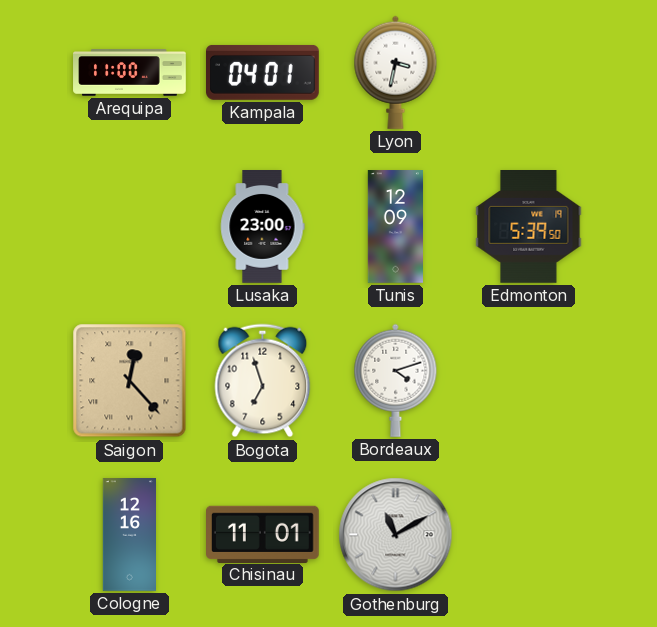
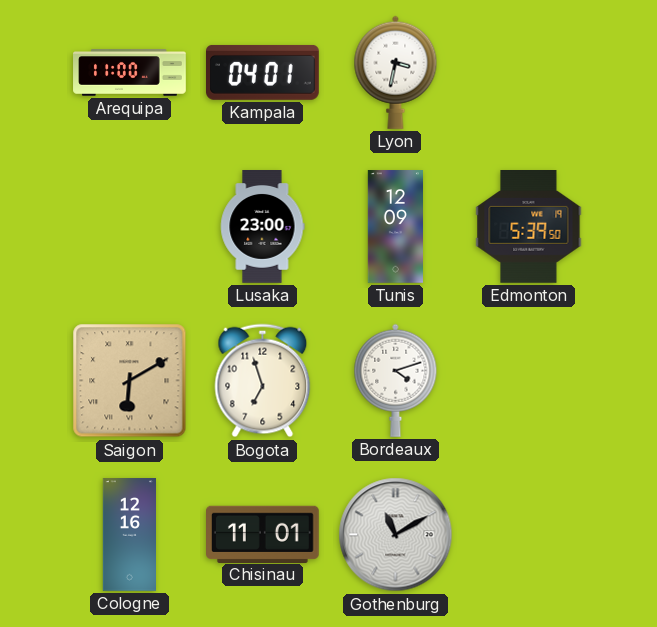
Saigon: 12:23 -> 6:10
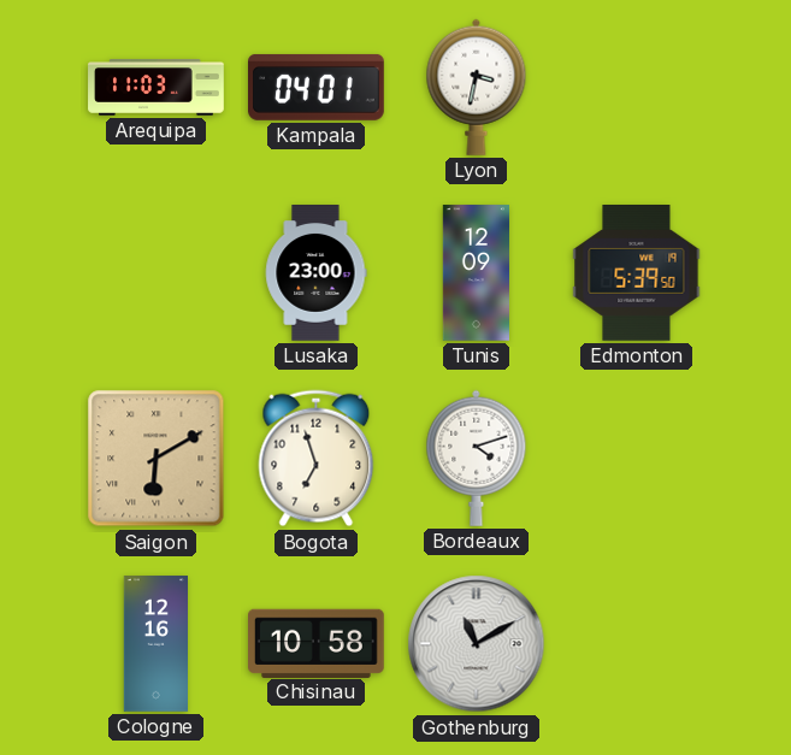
Arequipa: 11:00 -> 11:03
Chisinau: 11:01 -> 10:58
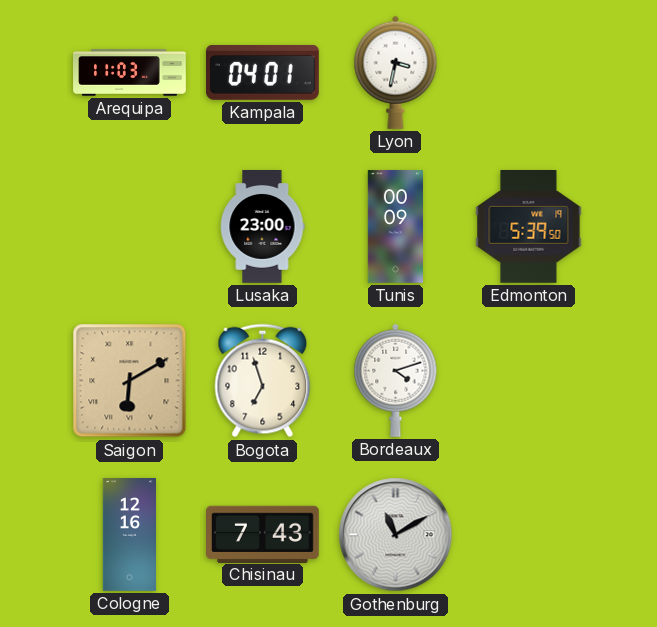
Tunis: 12:09 -> 00:09
Chisinau: 10:58 -> 7:43
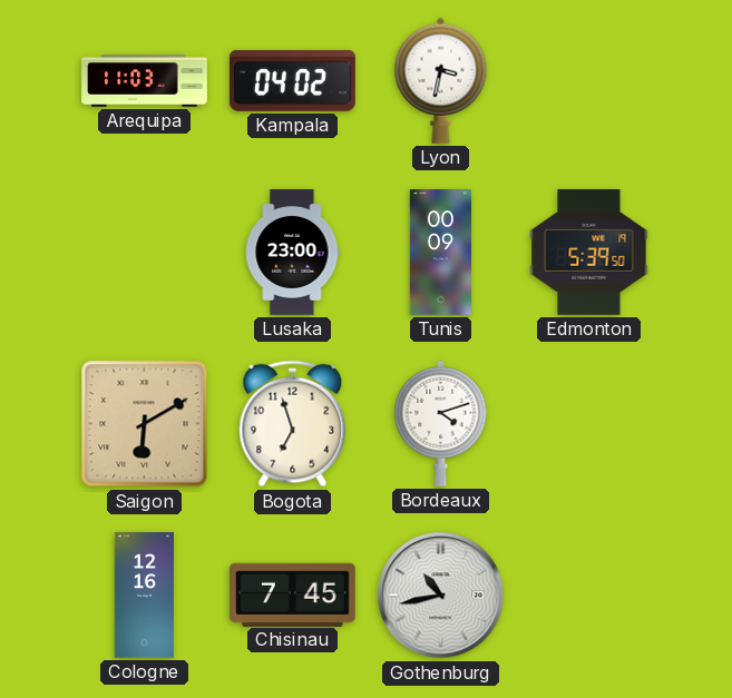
Kampala: 04:01 -> 04:02
Chisinau: 7:43 -> 7:45
Gothenburg: 11:10 -> 10:43
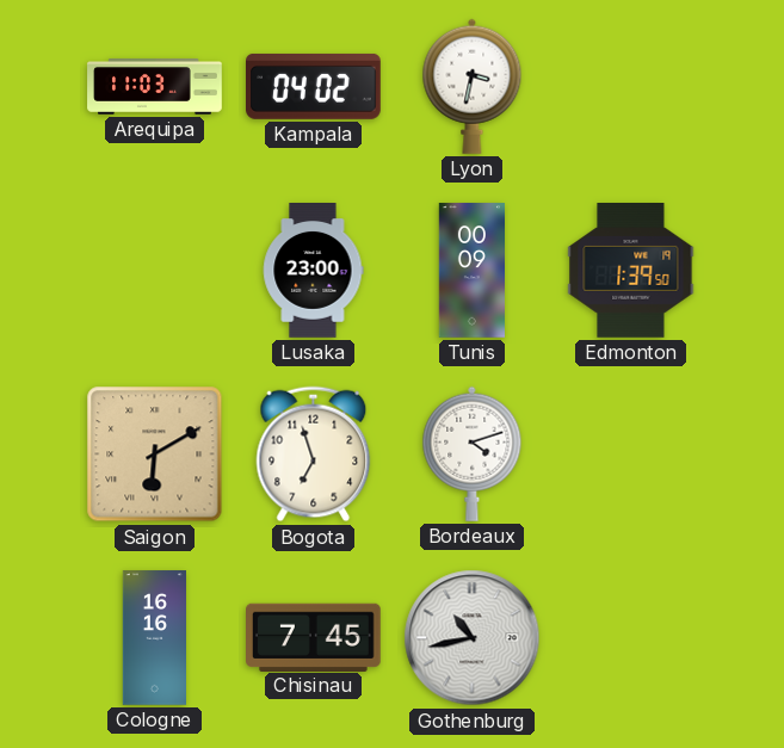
Edmonton: 5:39 -> 1:39
Cologne: 12:16 -> 16:16
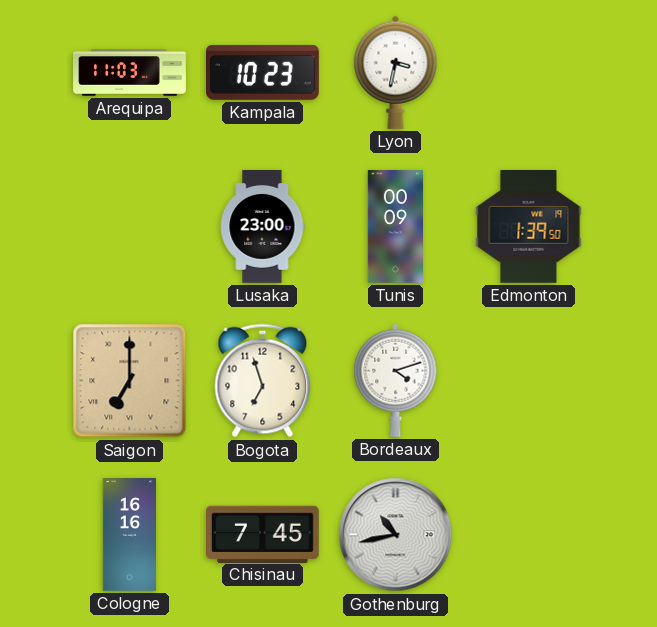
Kampala: 04:02 -> 10:23
Saigon: 6:10 -> 7:00
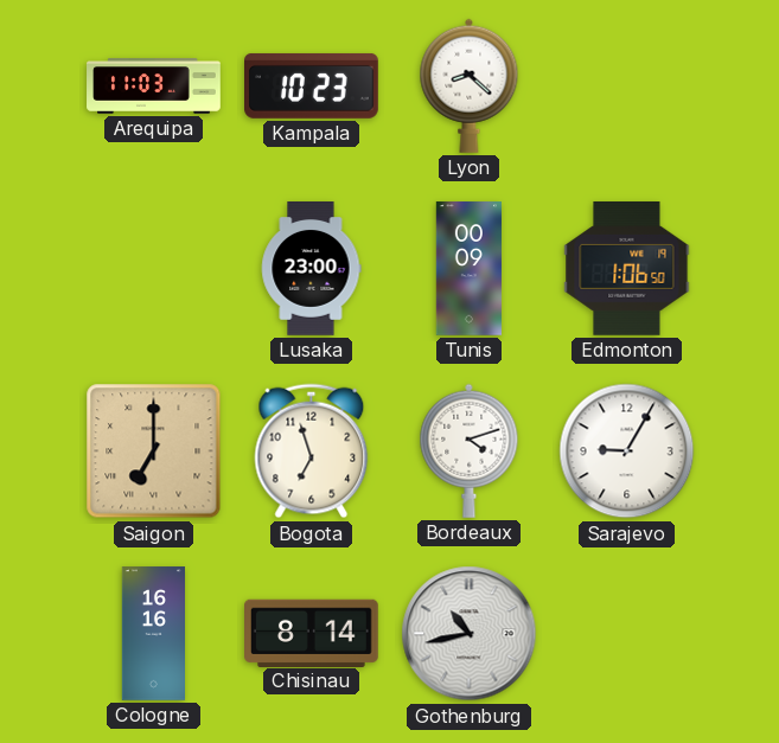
Lyon: 3:32 -> 8:22
Edmonton: 1:39 -> 1:06
Sarajevo: none -> 9:05
Chisinau: 7:45 -> 8:14
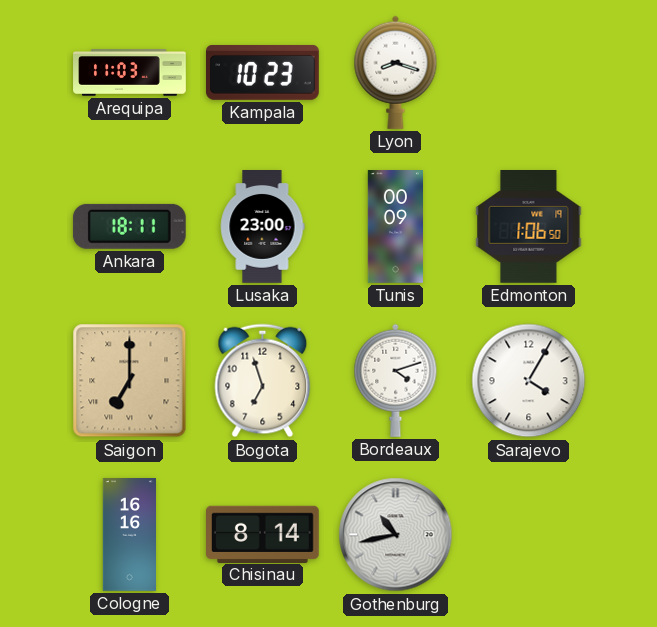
Lyon: 8:22 -> 8:18
Ankara: none -> 18:11
Sarajevo: 9:05 -> 4:05
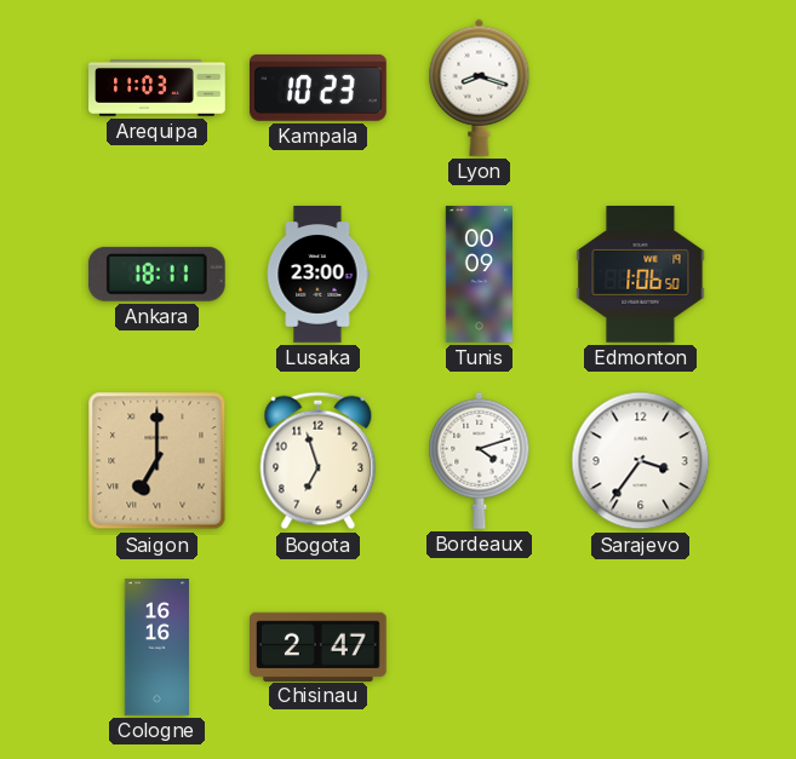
Sarajevo: 4:05 -> 3:36
Chisinau: 8:14 -> 2:47
Gothenburg: 10:43 -> none
